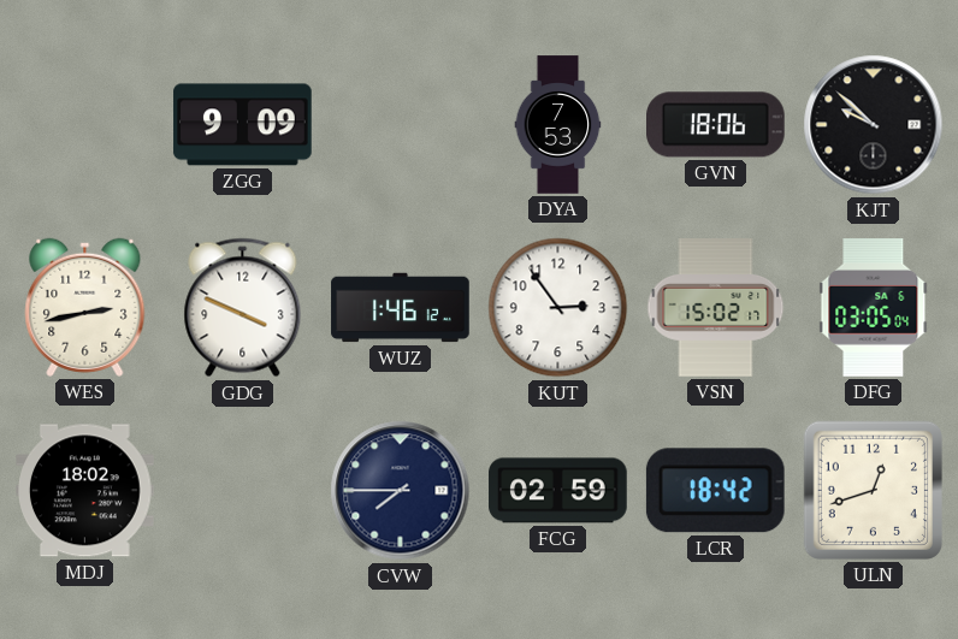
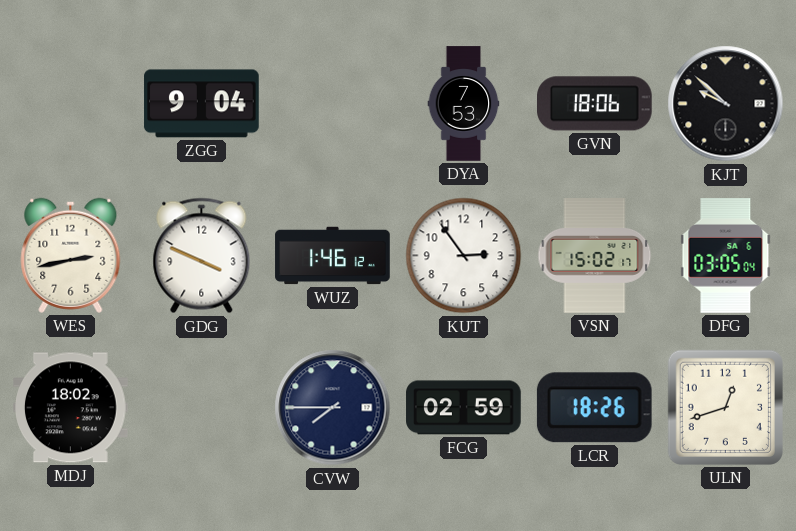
ZGG: 9:09 -> 9:04
LCR: 18:42 -> 18:26
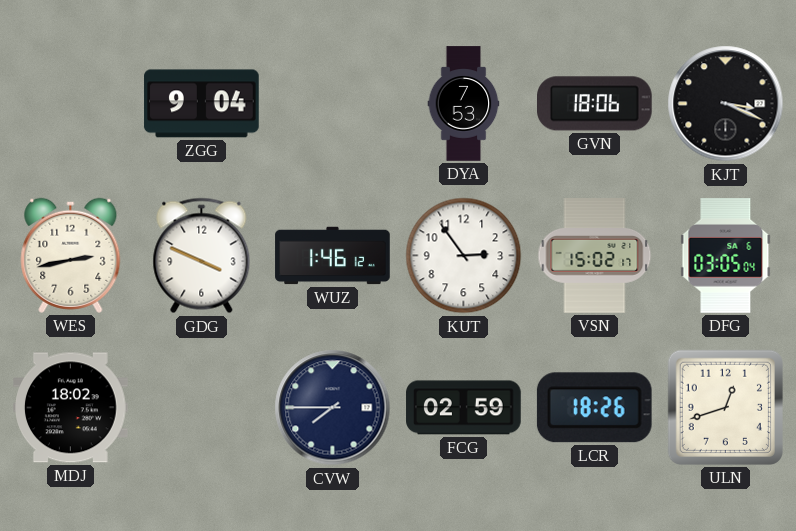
KJT: 9:52 -> 3:19
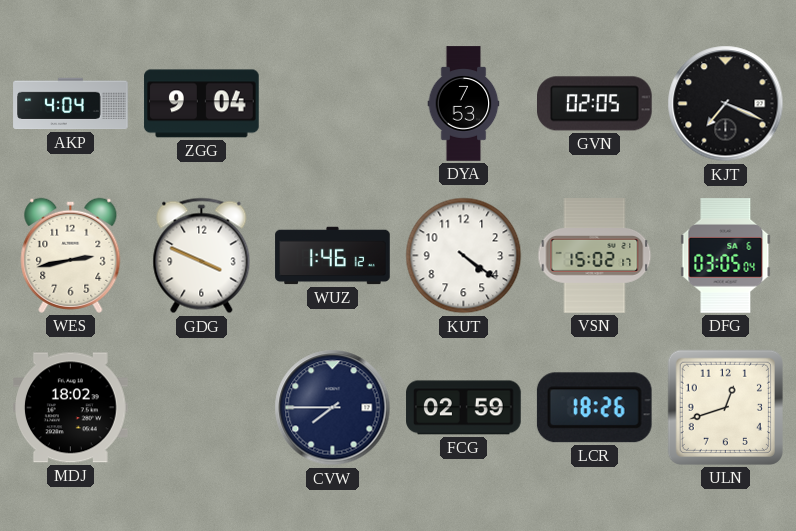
AKP: none -> 4:04
GVN: 18:06 -> 02:05
KJT: 3:19 -> 7:19
KUT: 2:54 -> 4:21
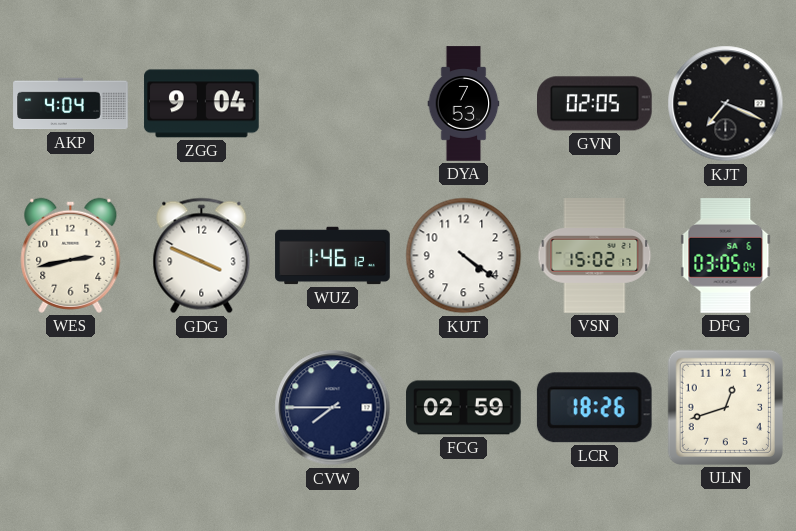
MDJ: 18:02 -> none
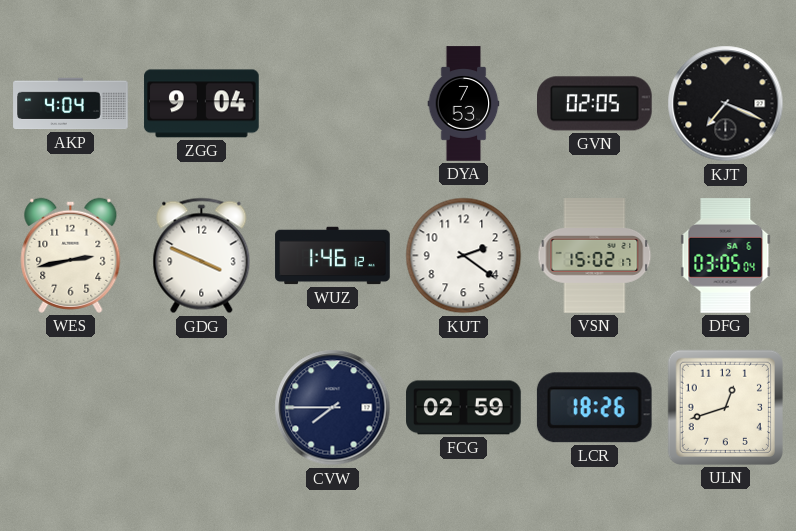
KUT: 4:21 -> 2:21
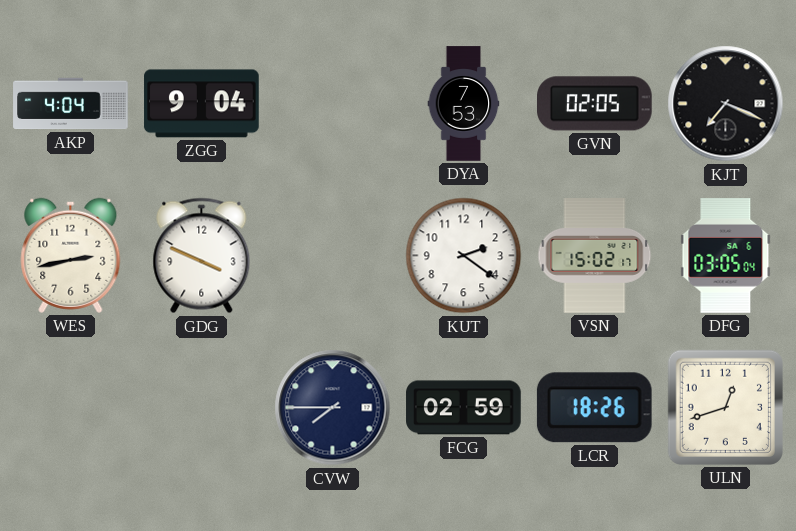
WUZ: 1:46 -> none
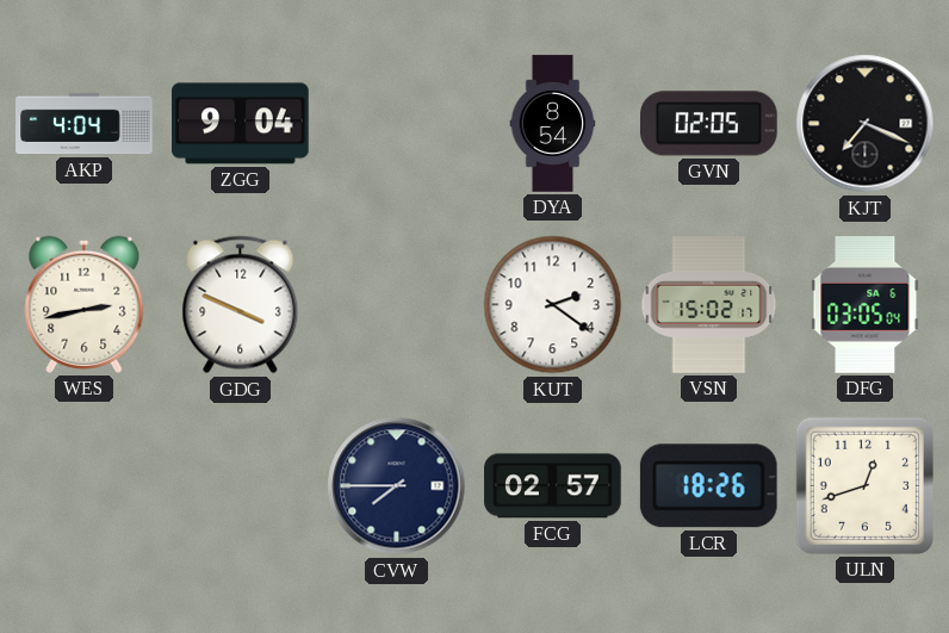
DYA: 7:53 -> 8:54
FCG: 02:59 -> 02:57
